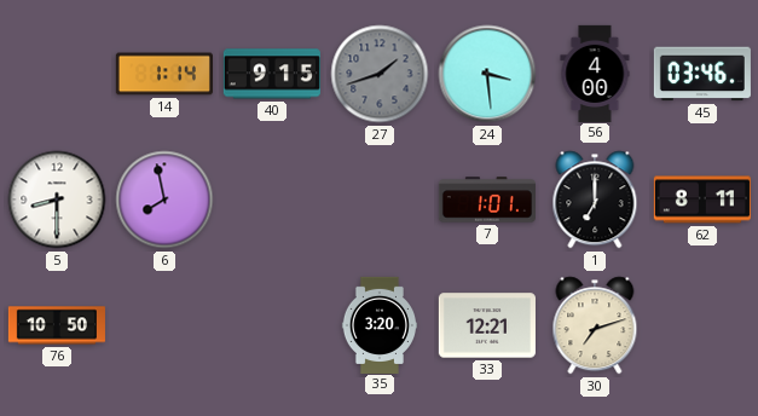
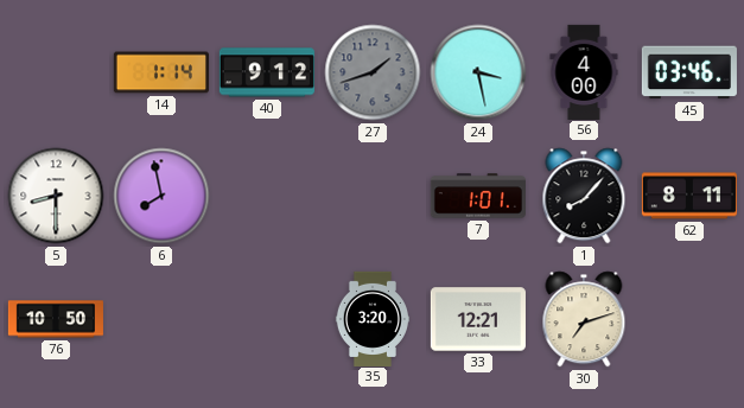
40: 9:15 -> 9:12
24: 3:29 -> 3:28
1: 7:00 -> 8:07
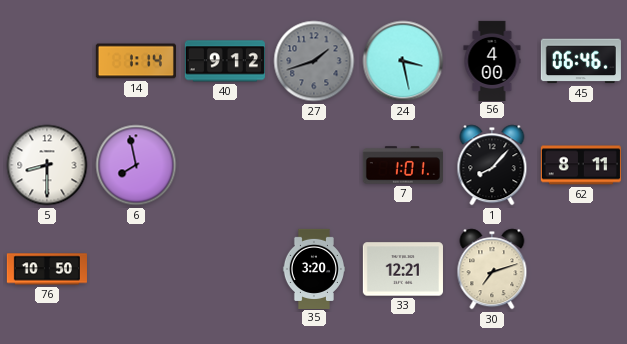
45: 03:46 -> 06:46
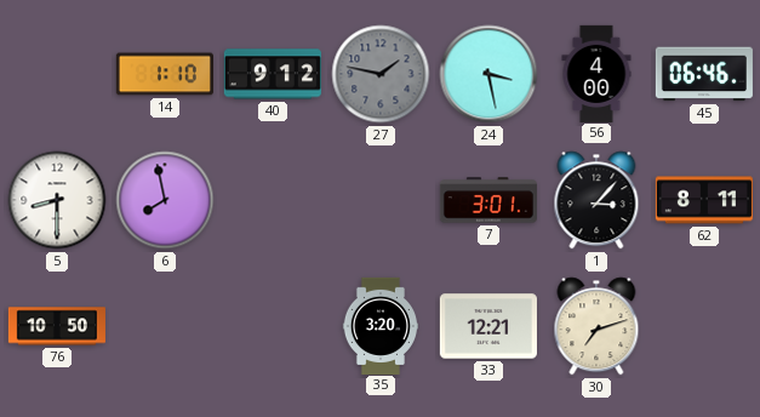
14: 1:14 -> 1:10
27: 1:42 -> 1:47
7: 1:01 -> 3:01
1: 8:07 -> 3:07
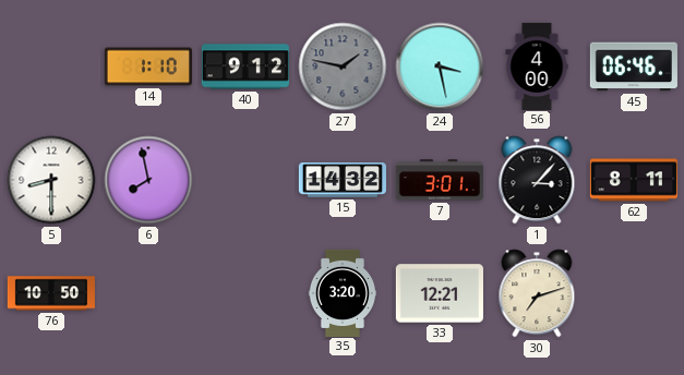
15: none -> 14:32
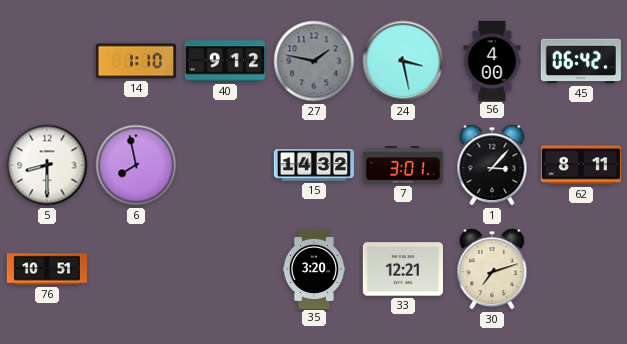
45: 06:46 -> 06:42
76: 10:50 -> 10:51
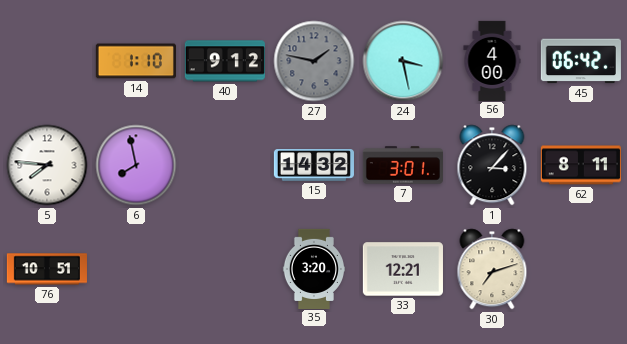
5: 8:30 -> 7:46
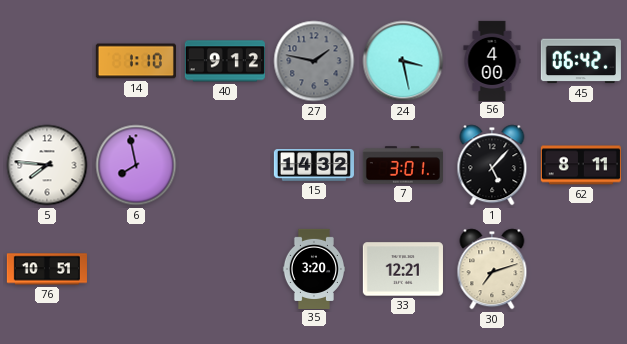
1: 3:07 -> 5:07
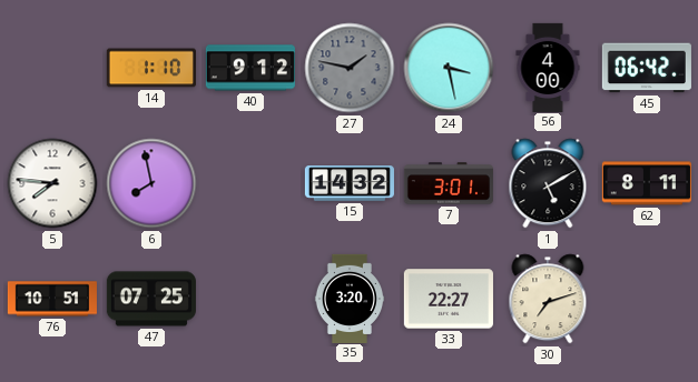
1: 5:07 -> 5:10
47: none -> 07:25
33: 12:21 -> 22:27
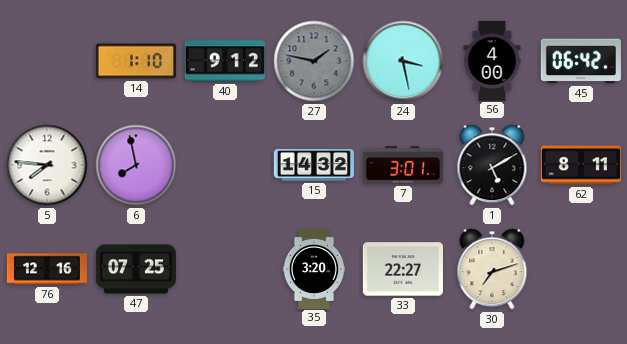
76: 10:51 -> 12:16
